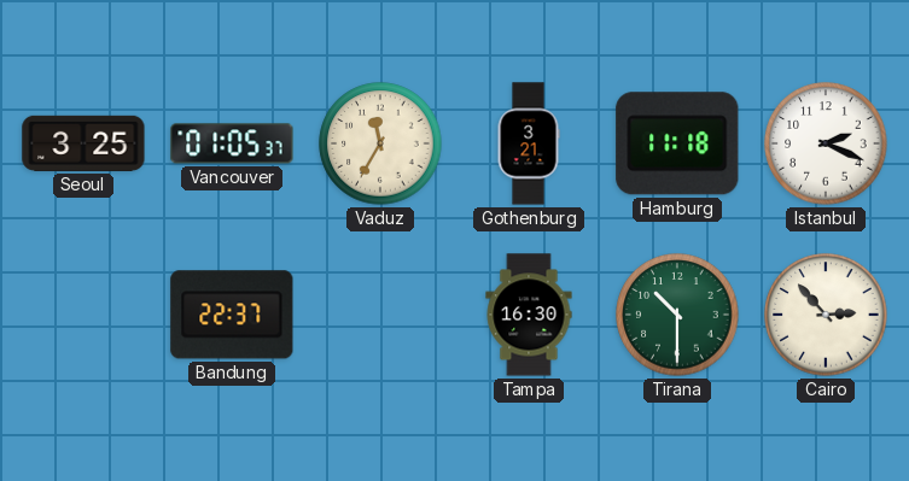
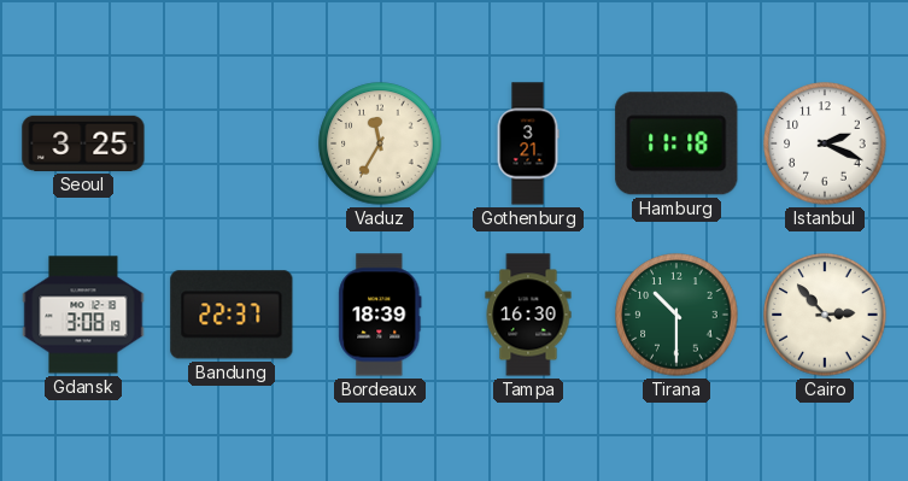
Vancouver: 01:05 -> none
Gdansk: none -> 3:08
Bordeaux: none -> 18:39
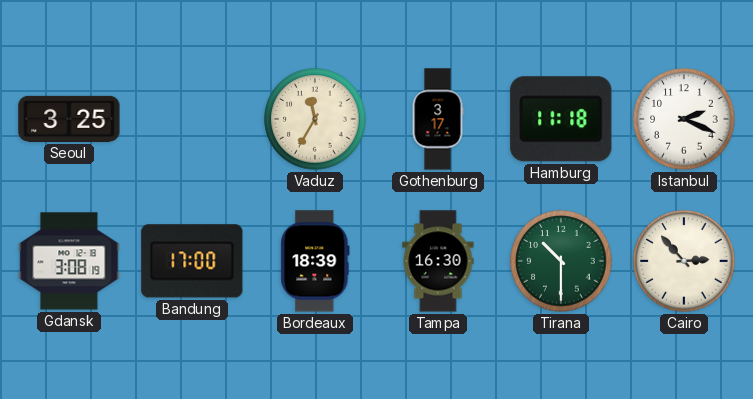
Gothenburg: 3:21 -> 3:17
Bandung: 22:37 -> 17:00
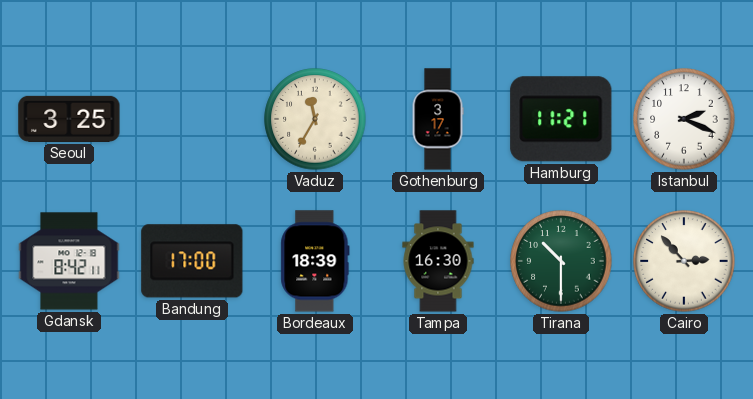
Hamburg: 11:18 -> 11:21
Gdansk: 3:08 -> 8:42
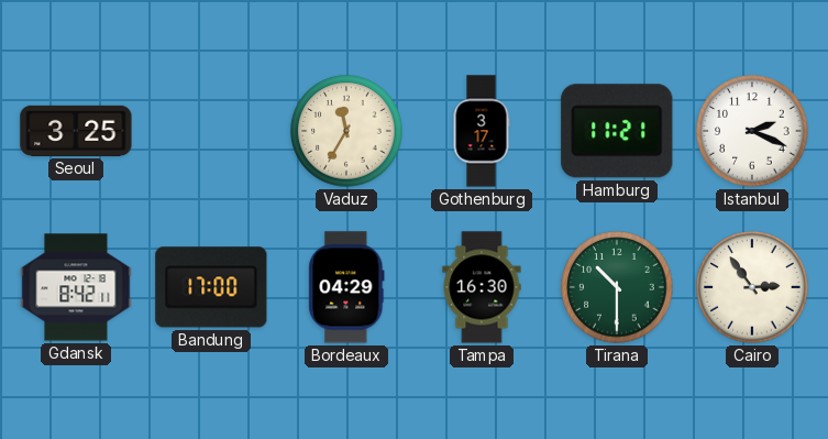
Bordeaux: 18:39 -> 04:29
Cairo: 2:53 -> 2:54
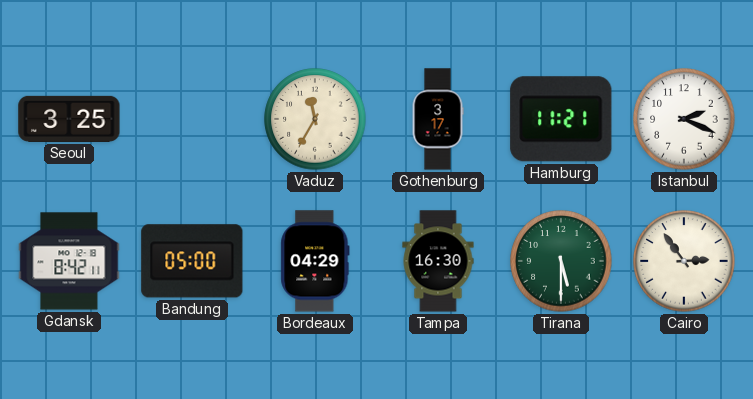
Bandung: 17:00 -> 05:00
Tirana: 10:30 -> 5:30
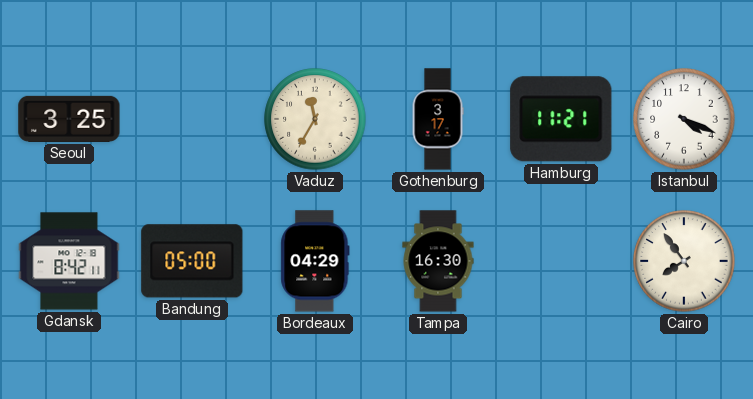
Istanbul: 2:19 -> 4:19
Tirana: 5:30 -> none
Cairo: 2:54 -> 7:54
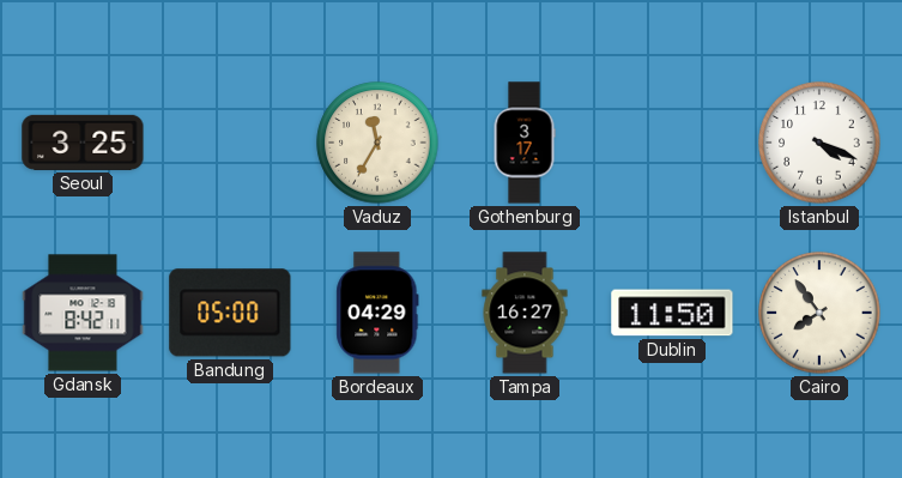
Hamburg: 11:21 -> none
Tampa: 16:30 -> 16:27
Dublin: none -> 11:50
